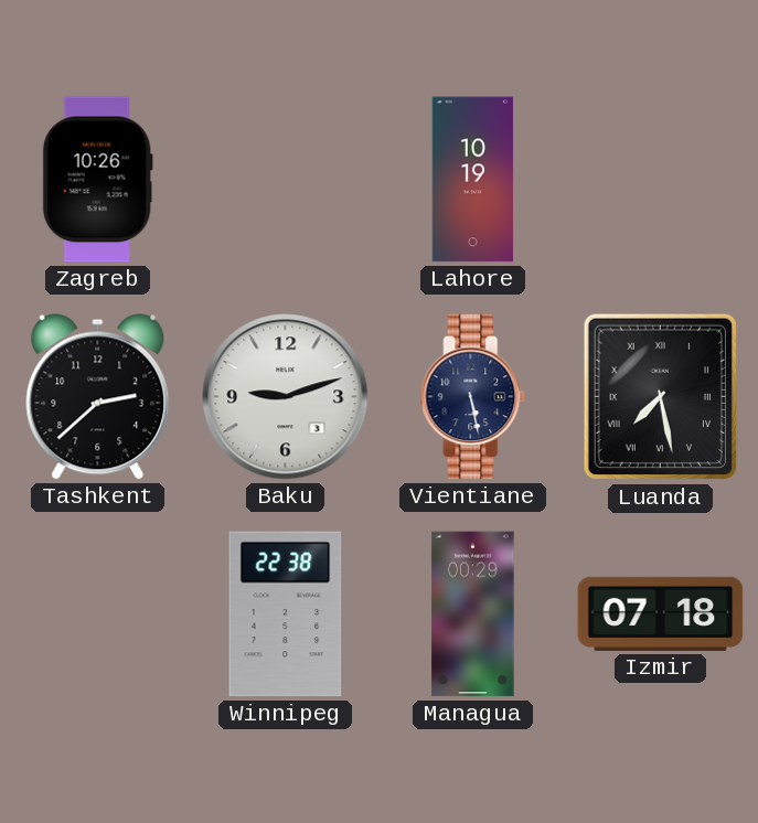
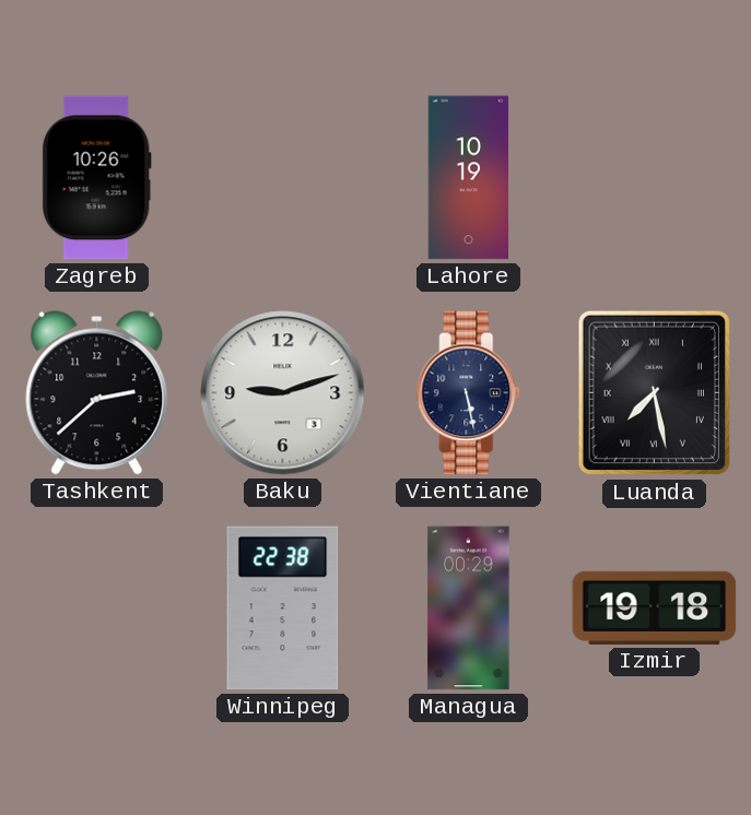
Izmir: 07:18 -> 19:18
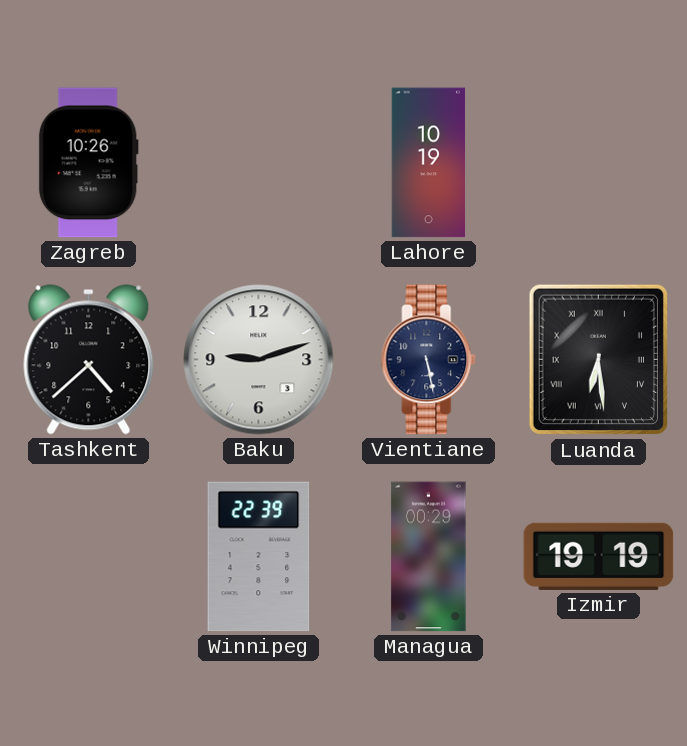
Tashkent: 2:38 -> 4:38
Luanda: 7:28 -> 6:29
Winnipeg: 22:38 -> 22:39
Izmir: 19:18 -> 19:19
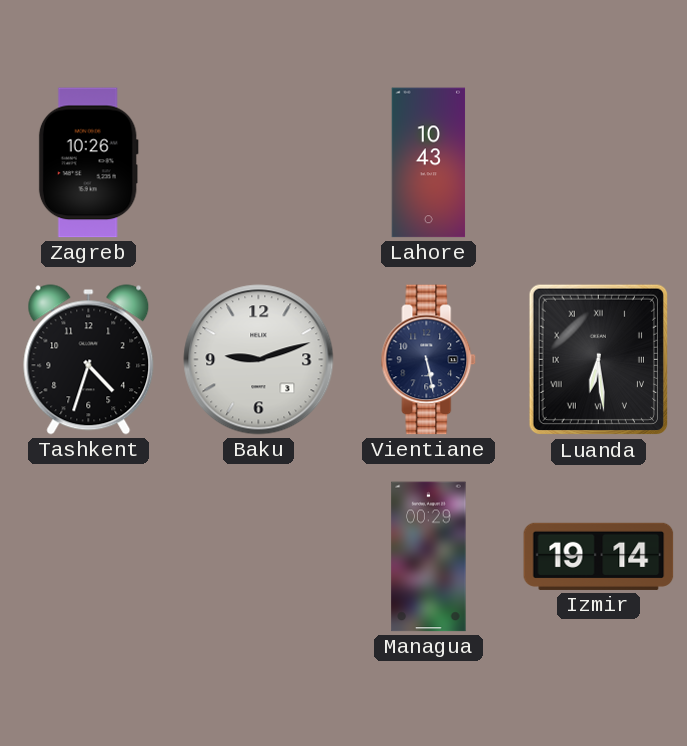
Lahore: 10:19 -> 10:43
Tashkent: 4:38 -> 4:33
Winnipeg: 22:39 -> none
Izmir: 19:19 -> 19:14
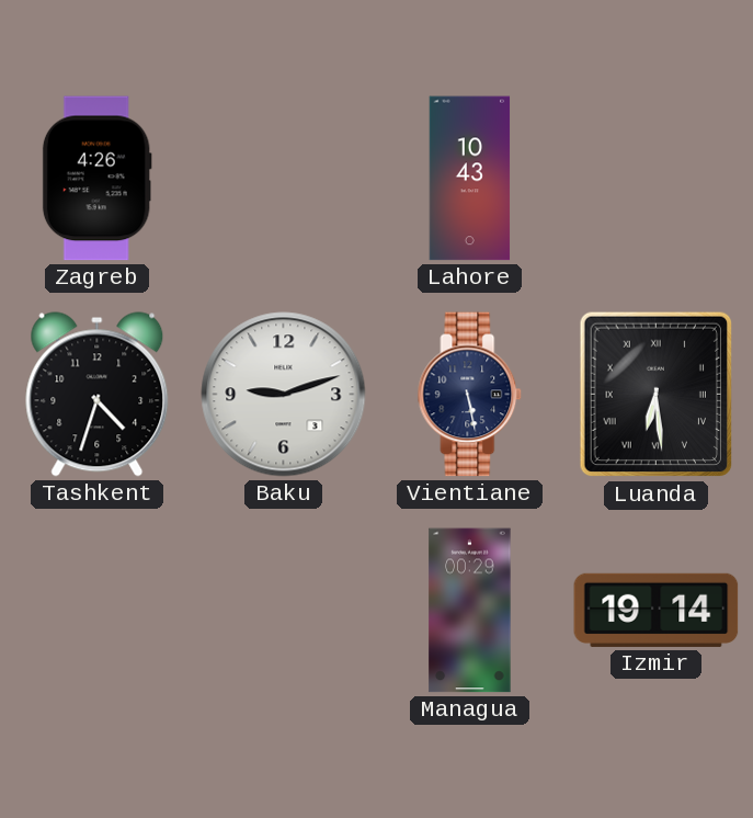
Zagreb: 10:26 -> 4:26
